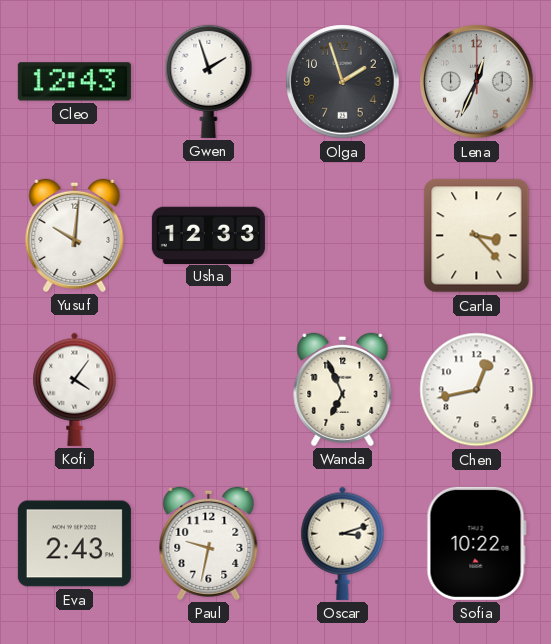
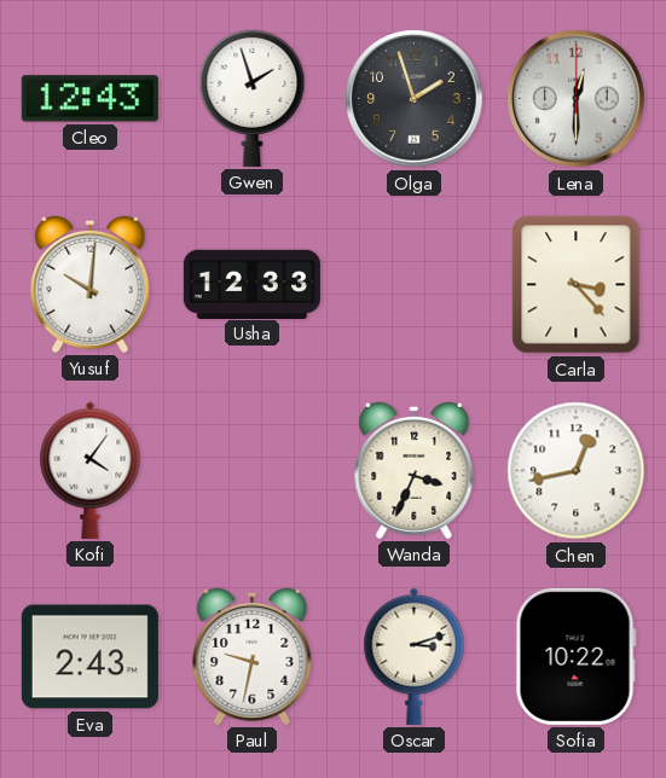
Lena: 12:34 -> 12:30
Wanda: 6:56 -> 3:34
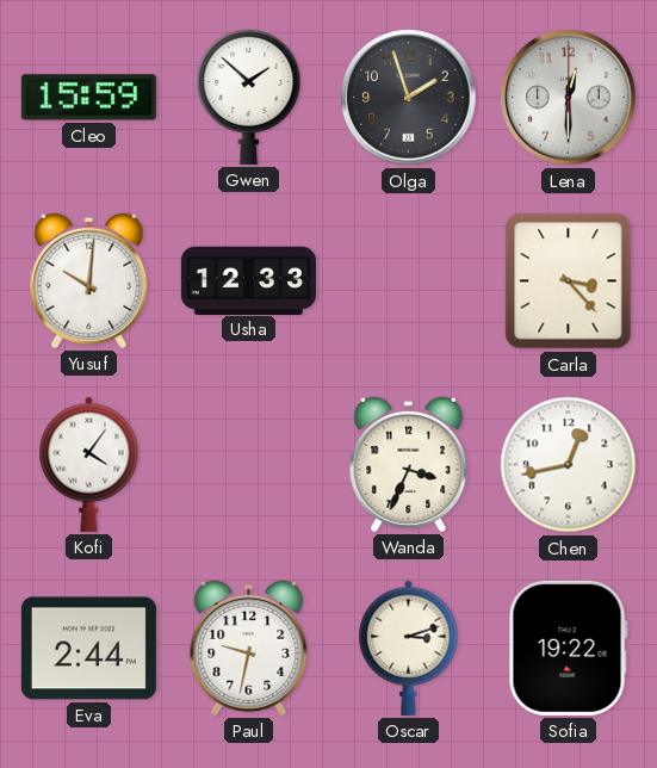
Cleo: 12:43 -> 15:59
Gwen: 1:57 -> 1:52
Eva: 2:43 -> 2:44
Sofia: 10:22 -> 19:22
